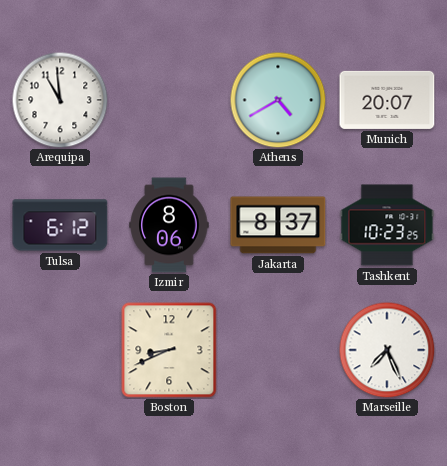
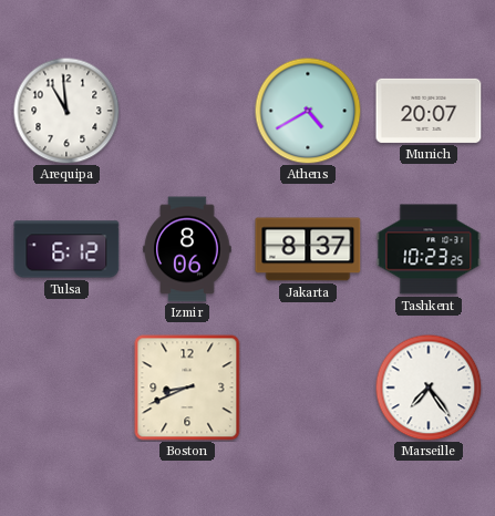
Marseille: 7:26 -> 7:24
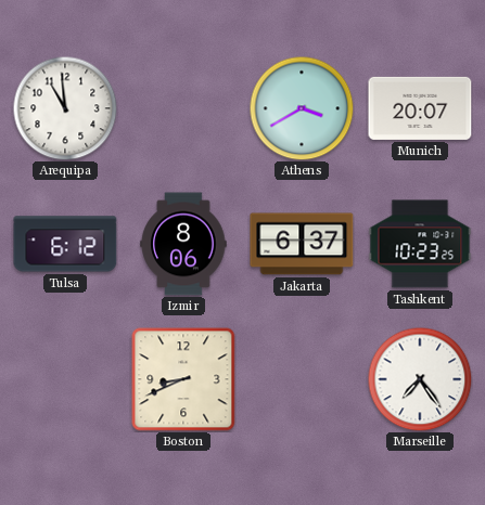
Athens: 4:40 -> 3:40
Jakarta: 8:37 -> 6:37
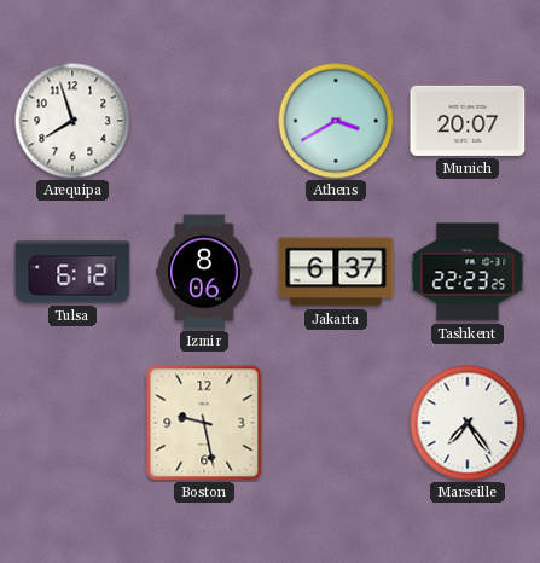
Arequipa: 10:59 -> 7:57
Tashkent: 10:23 -> 22:23
Boston: 8:41 -> 9:28
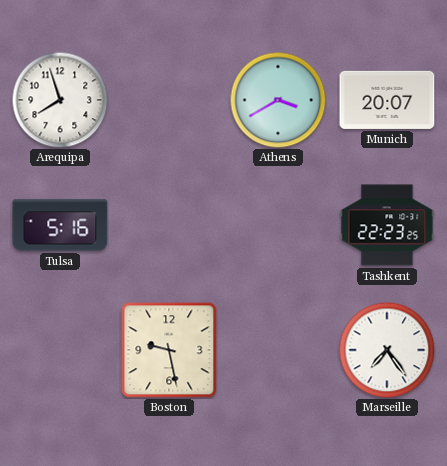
Tulsa: 6:12 -> 5:16
Izmir: 8:06 -> none
Jakarta: 6:37 -> none
